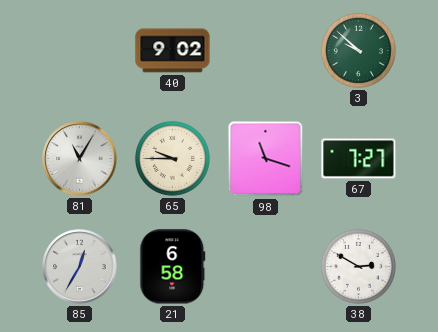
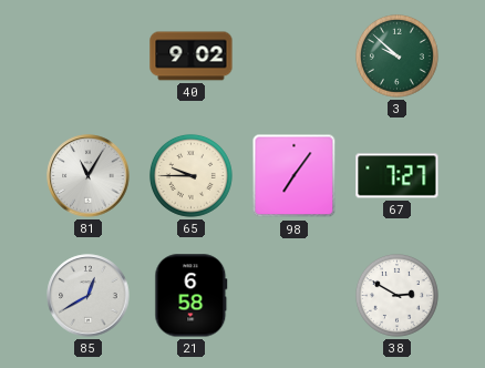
98: 11:18 -> 7:06
85: 12:35 -> 12:40
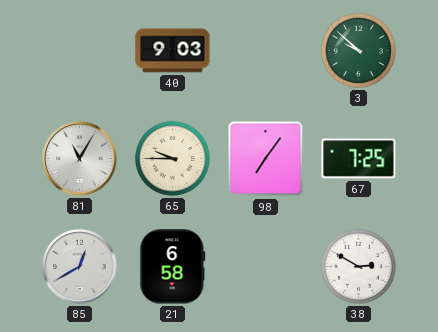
40: 9:02 -> 9:03
67: 7:27 -> 7:25
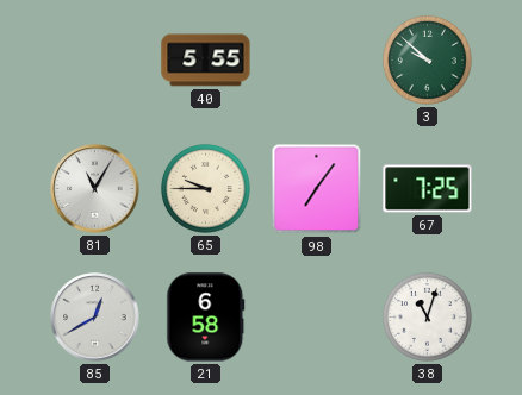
40: 9:03 -> 5:55
38: 2:50 -> 11:03
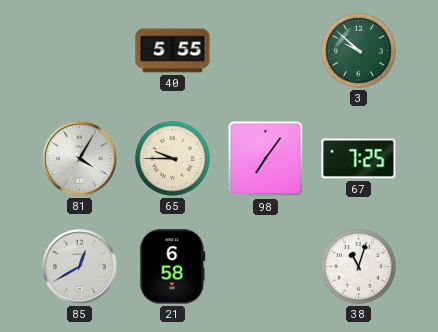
81: 11:05 -> 4:05
